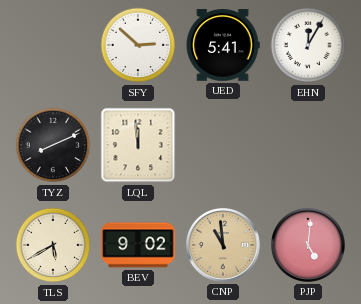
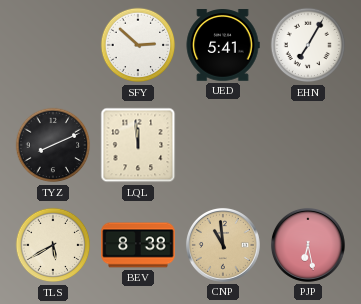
EHN: 12:05 -> 7:05
BEV: 9:02 -> 8:38
PJP: 5:01 -> 6:28
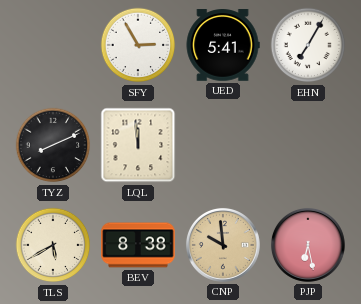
SFY: 2:52 -> 2:55
CNP: 10:59 -> 9:59
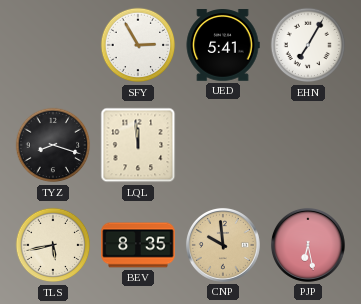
TYZ: 8:11 -> 8:18
TLS: 5:40 -> 5:43
BEV: 8:38 -> 8:35
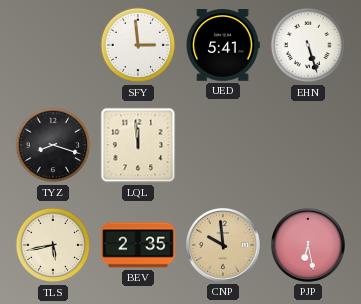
SFY: 2:55 -> 2:59
EHN: 7:05 -> 5:27
BEV: 8:35 -> 2:35
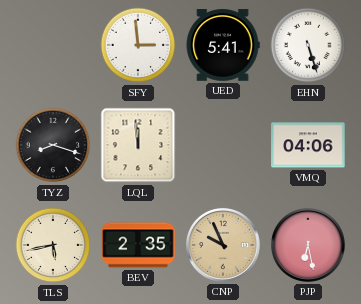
VMQ: none -> 04:06
CNP: 9:59 -> 9:56
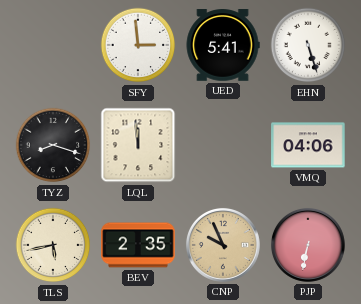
PJP: 6:28 -> 6:32
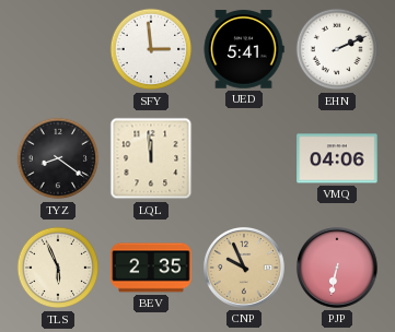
EHN: 5:27 -> 2:11
TYZ: 8:18 -> 8:21
TLS: 5:43 -> 5:56
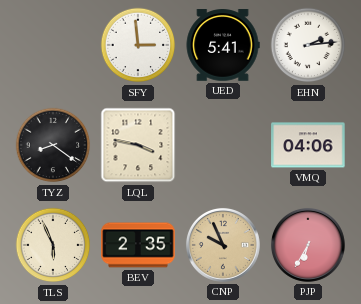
EHN: 2:11 -> 2:14
LQL: 11:59 -> 3:47
PJP: 6:32 -> 6:35
